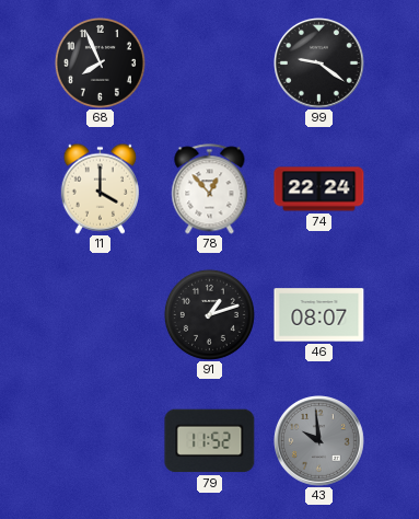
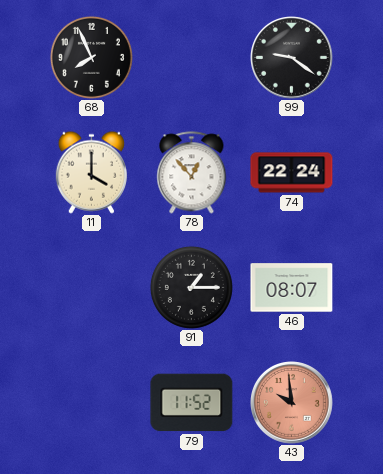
91: 1:12 -> 1:15
43 dial: grey -> salmon
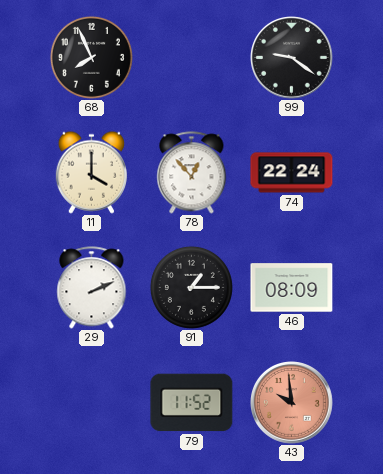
29: none -> 2:11
46: 08:07 -> 08:09
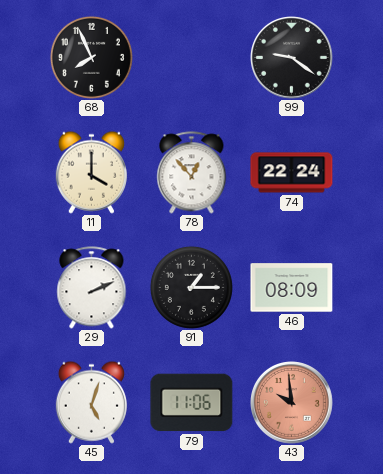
45: none -> 5:03
79: 11:52 -> 11:06
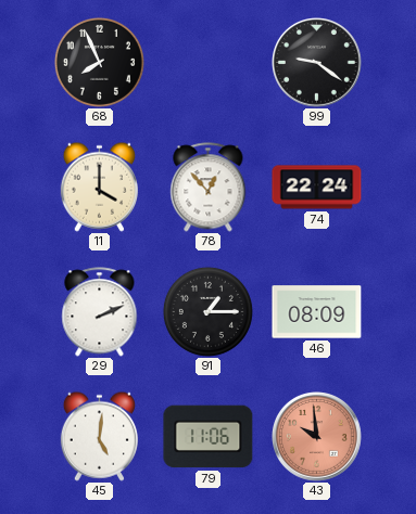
45: 5:03 -> 5:01
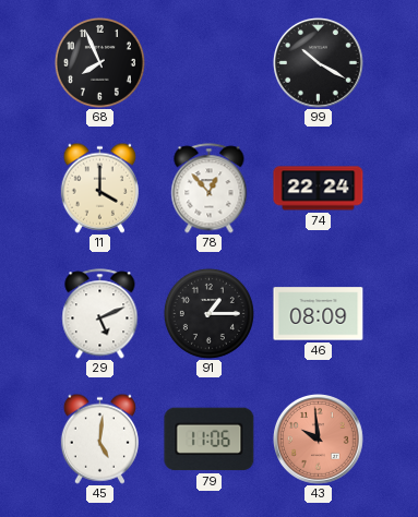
99: 9:21 -> 10:20
29: 2:11 -> 5:11
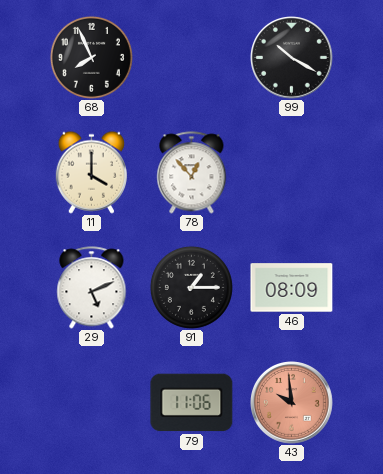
74: 22:24 -> none
45: 5:01 -> none
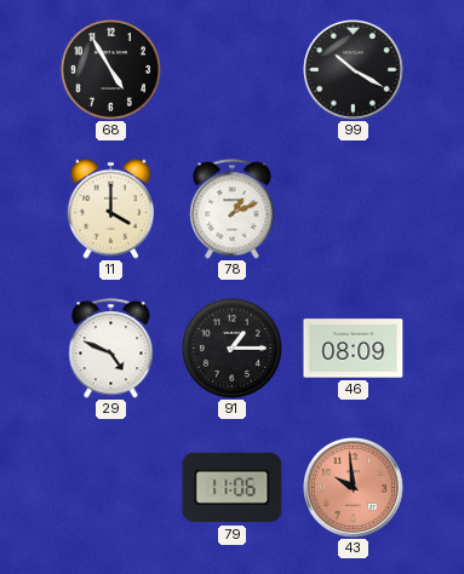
68: 7:56 -> 4:55
78: 12:53 -> 1:11
29: 5:11 -> 4:49
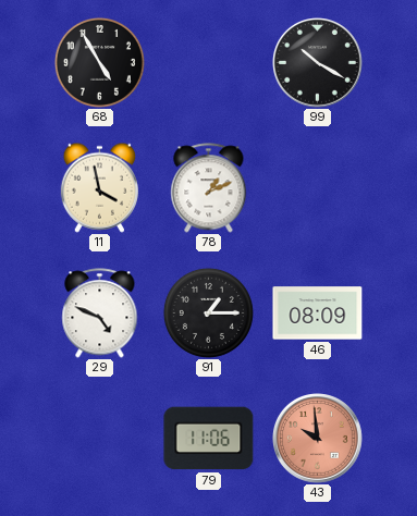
11: 4:00 -> 3:58
